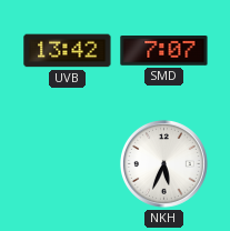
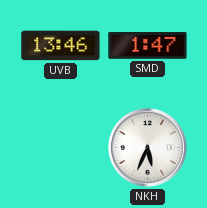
UVB: 13:42 -> 13:46
SMD: 7:07 -> 1:47
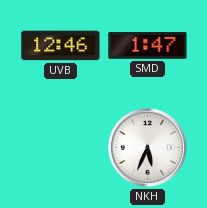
UVB: 13:46 -> 12:46
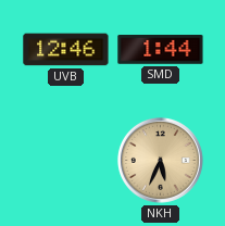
SMD: 1:47 -> 1:44
NKH dial: white -> champagne
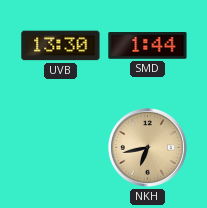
UVB: 12:46 -> 13:30
NKH: 5:34 -> 6:43
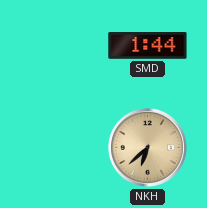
UVB: 13:30 -> none
NKH: 6:43 -> 6:38
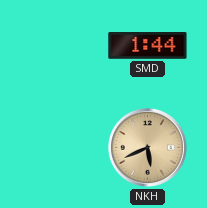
NKH: 6:38 -> 5:41
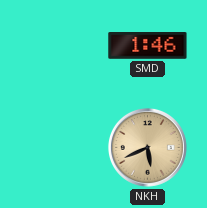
SMD: 1:44 -> 1:46
